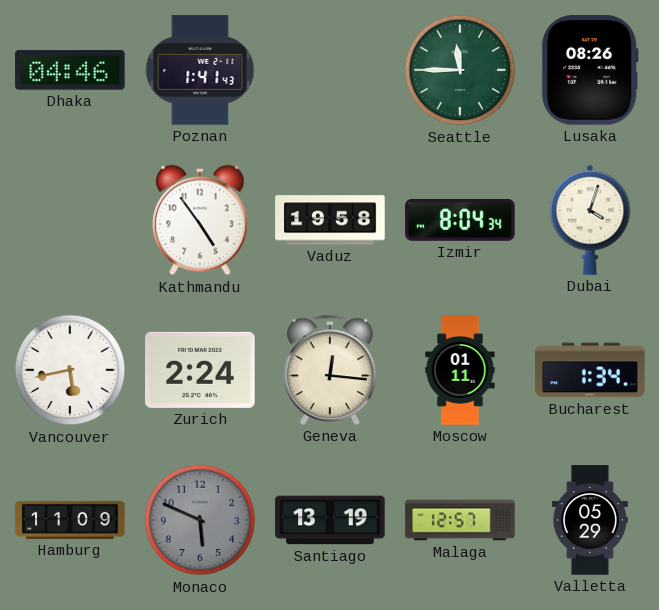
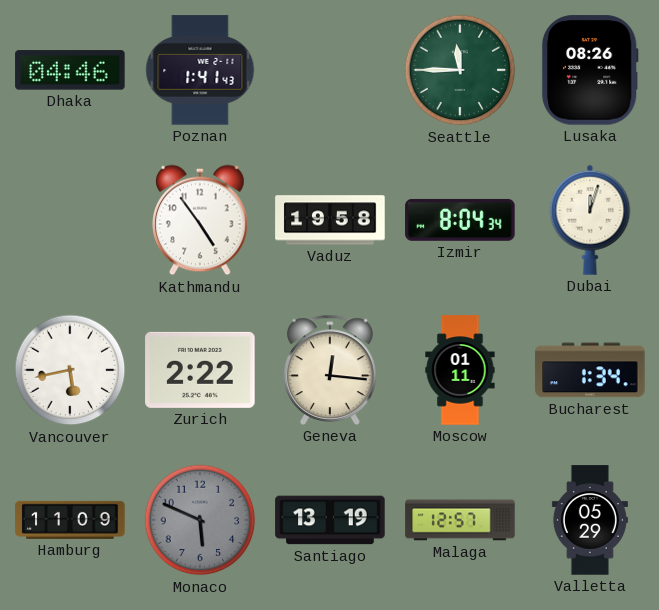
Dubai: 4:03 -> 12:03
Zurich: 2:24 -> 2:22
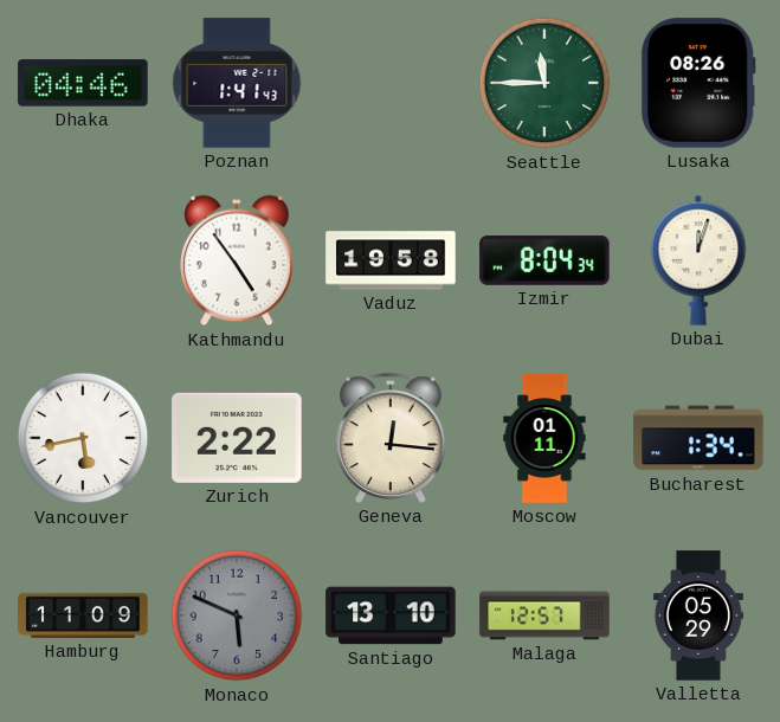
Santiago: 13:19 -> 13:10
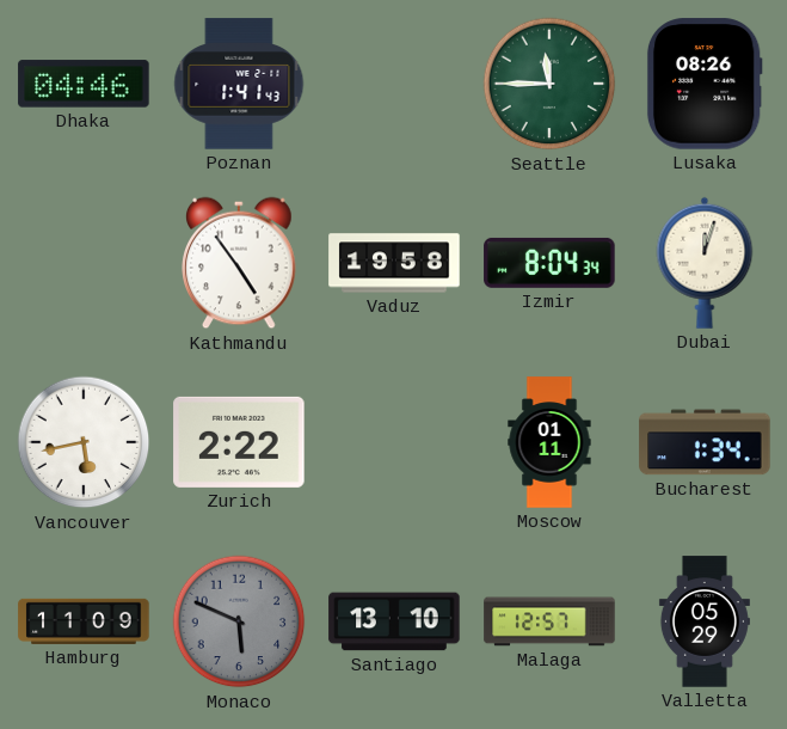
Geneva: 12:16 -> none
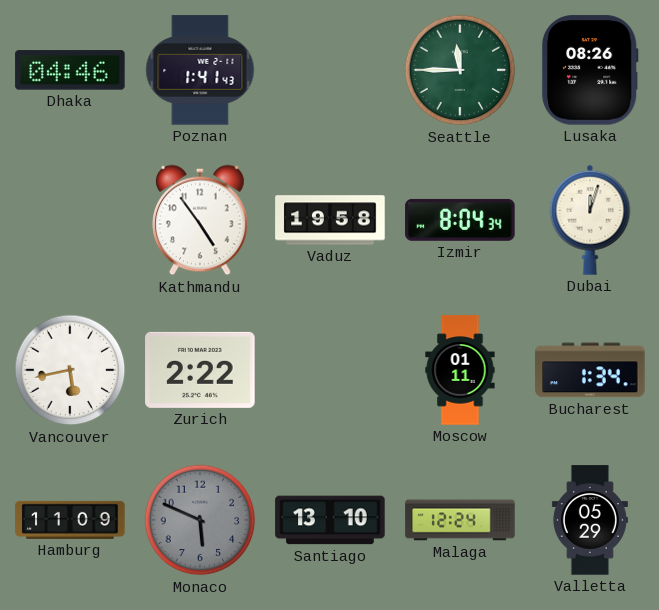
Malaga: 12:57 -> 12:24
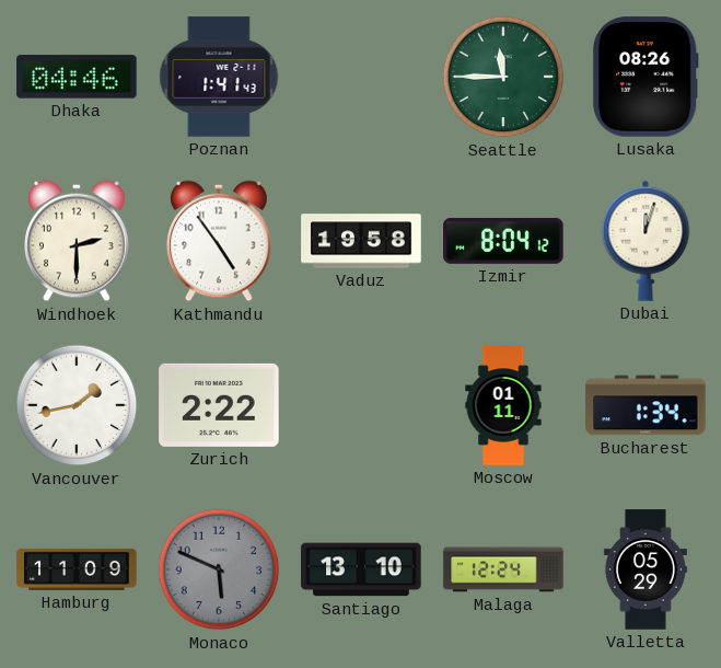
Windhoek: none -> 2:30
Izmir: 8:04:34 -> 8:04:12
Vancouver: 5:43 -> 1:43
